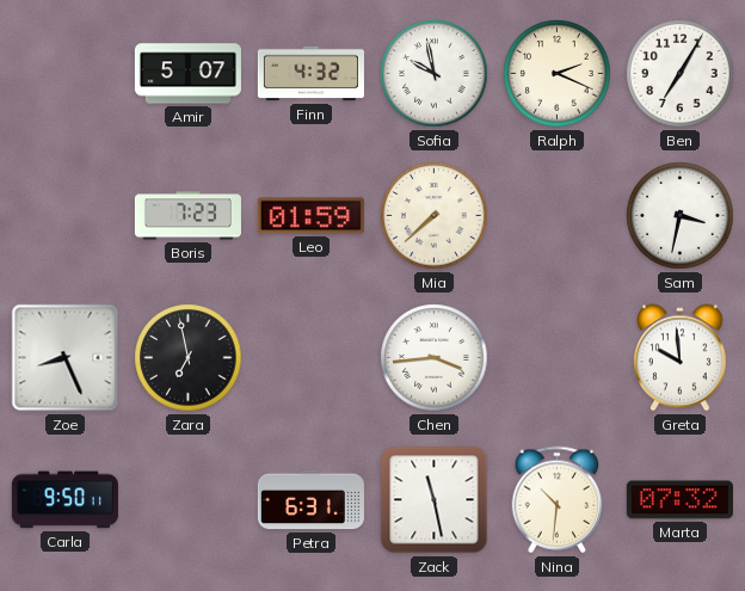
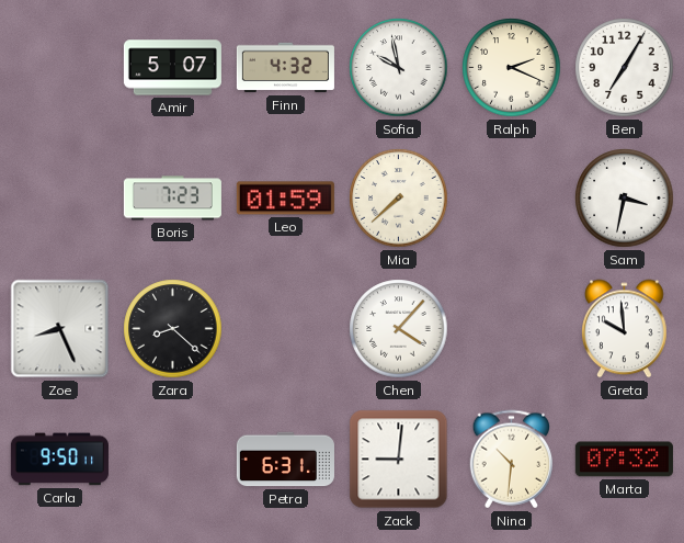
Zara: 6:58 -> 8:22
Chen: 3:44 -> 4:07
Zack: 11:28 -> 9:01
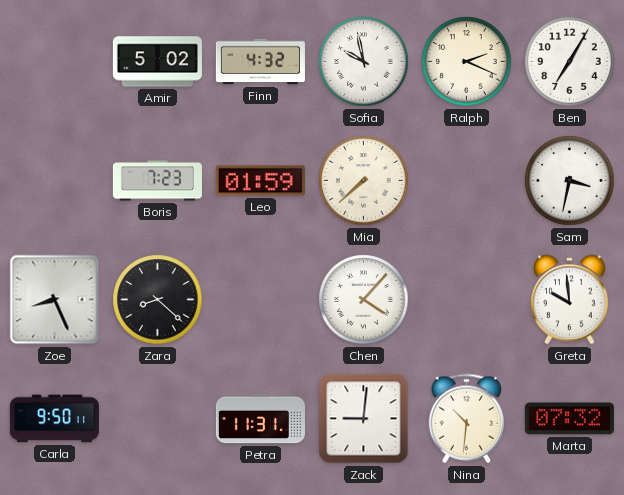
Amir: 5:07 -> 5:02
Petra: 6:31 -> 11:31
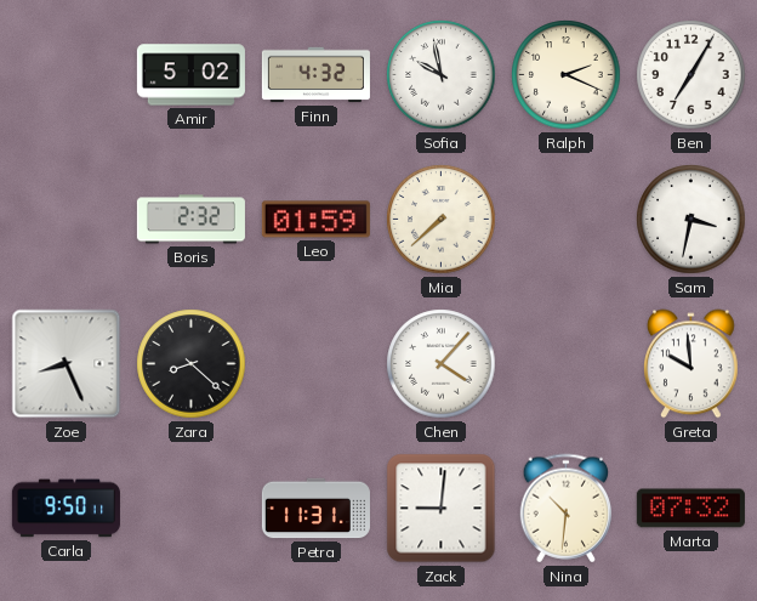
Boris: 7:23 -> 2:32
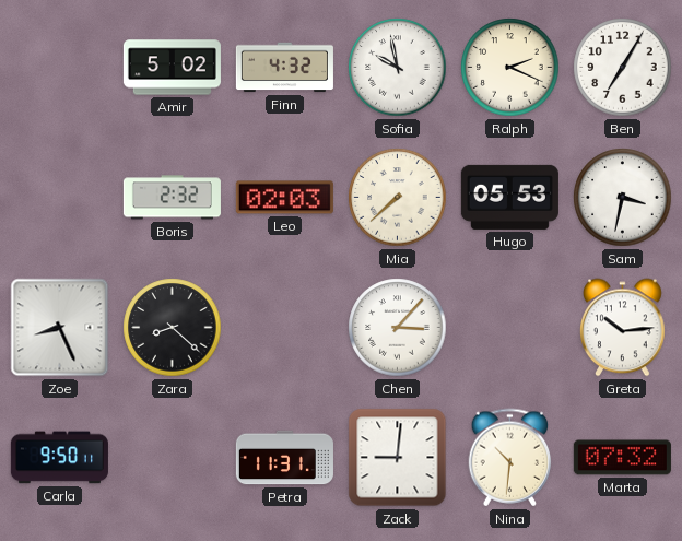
Leo: 01:59 -> 02:03
Hugo: none -> 05:53
Chen: 4:07 -> 3:07
Greta: 9:59 -> 10:14
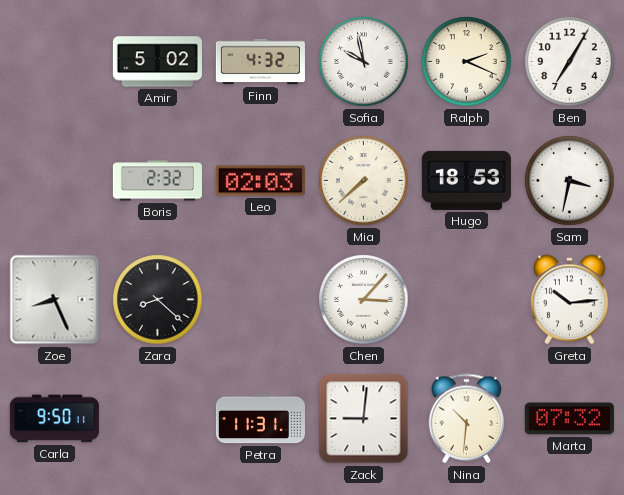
Hugo: 05:53 -> 18:53
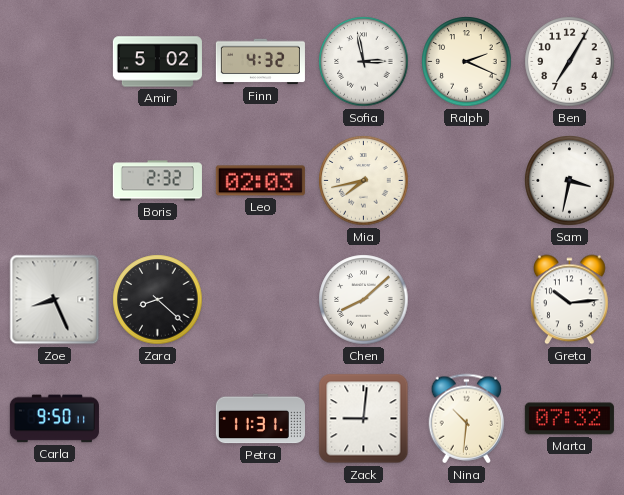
Sofia: 9:58 -> 2:58
Mia: 7:38 -> 7:43
Hugo: 18:53 -> none
Chen: 3:07 -> 8:08
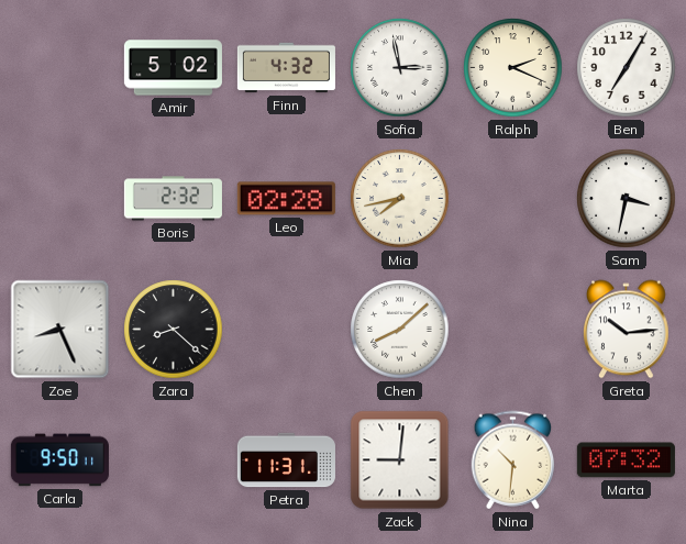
Leo: 02:03 -> 02:28
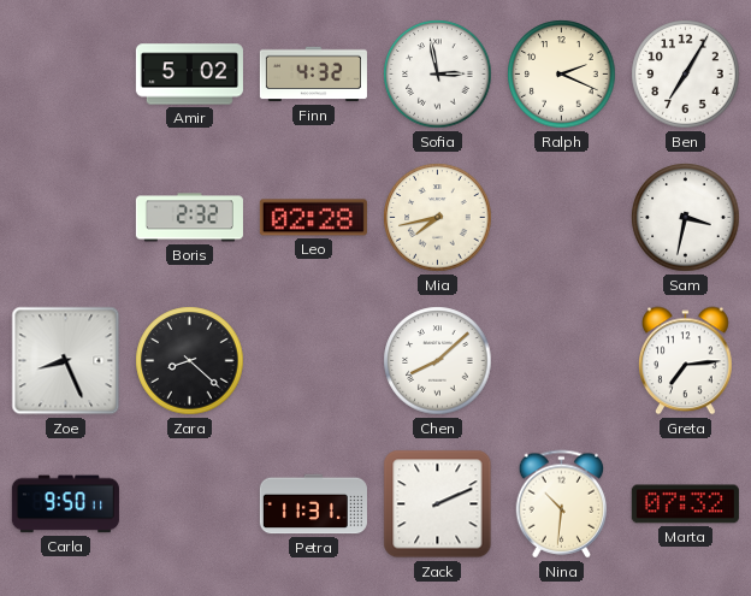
Greta: 10:14 -> 7:14
Zack: 9:01 -> 2:11
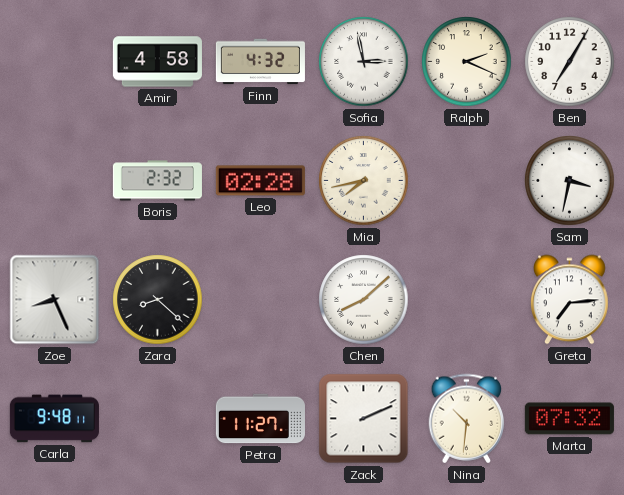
Amir: 5:02 -> 4:58
Carla: 9:50 -> 9:48
Petra: 11:31 -> 11:27
